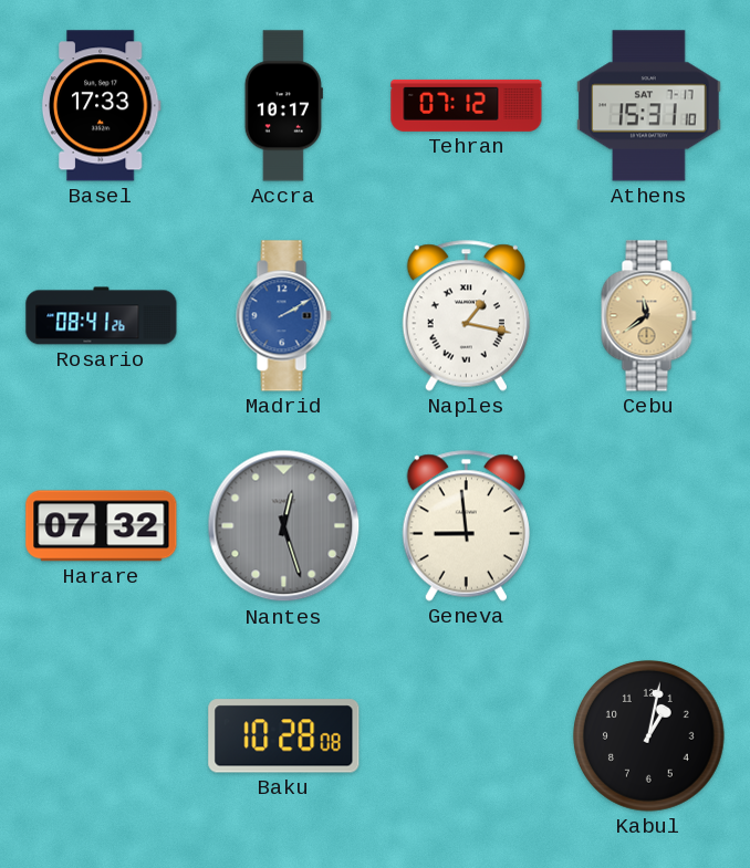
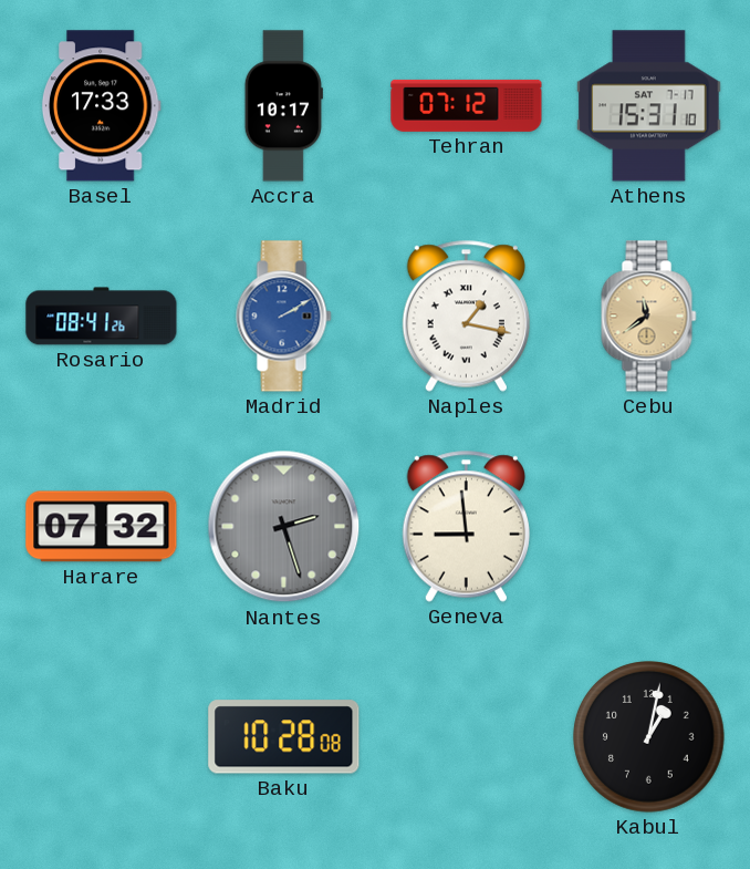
Nantes: 12:27 -> 2:27
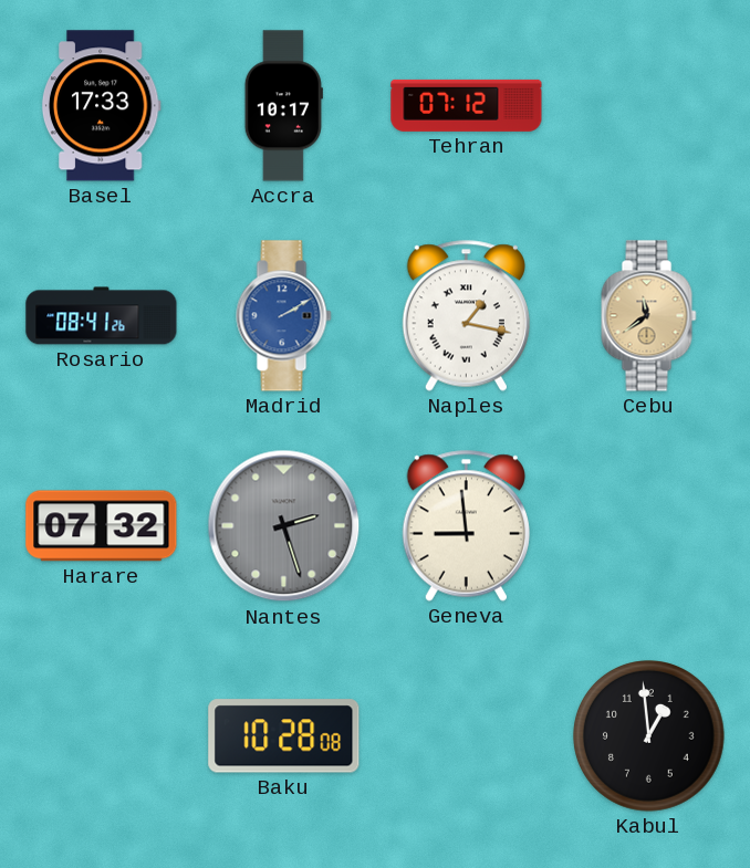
Athens: 15:31 -> none
Kabul: 1:02 -> 12:59
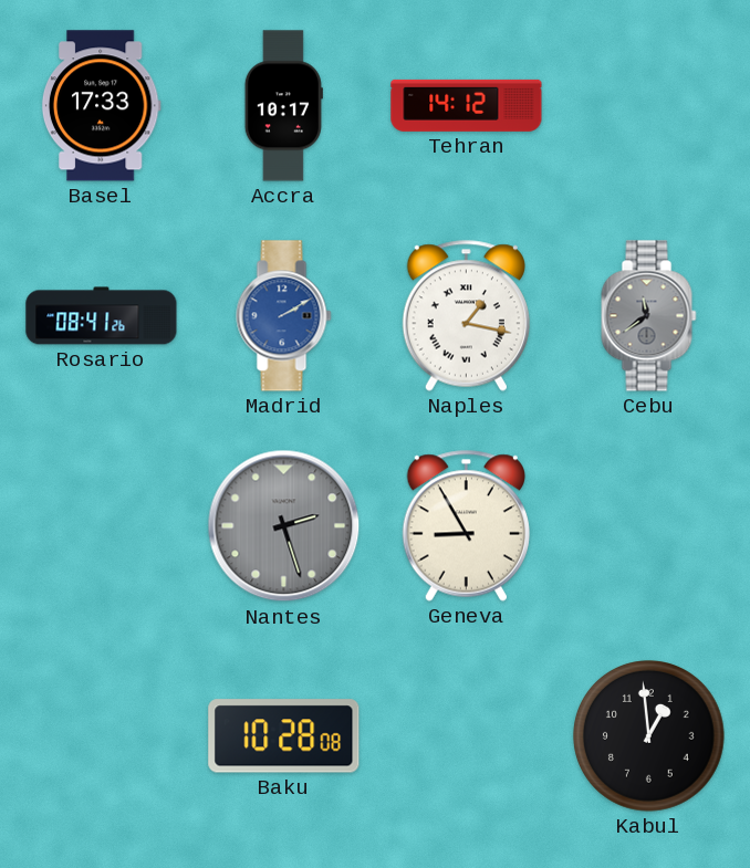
Tehran: 07:12 -> 14:12
Cebu dial: champagne -> grey
Harare: 07:32 -> none
Geneva: 8:59 -> 8:55
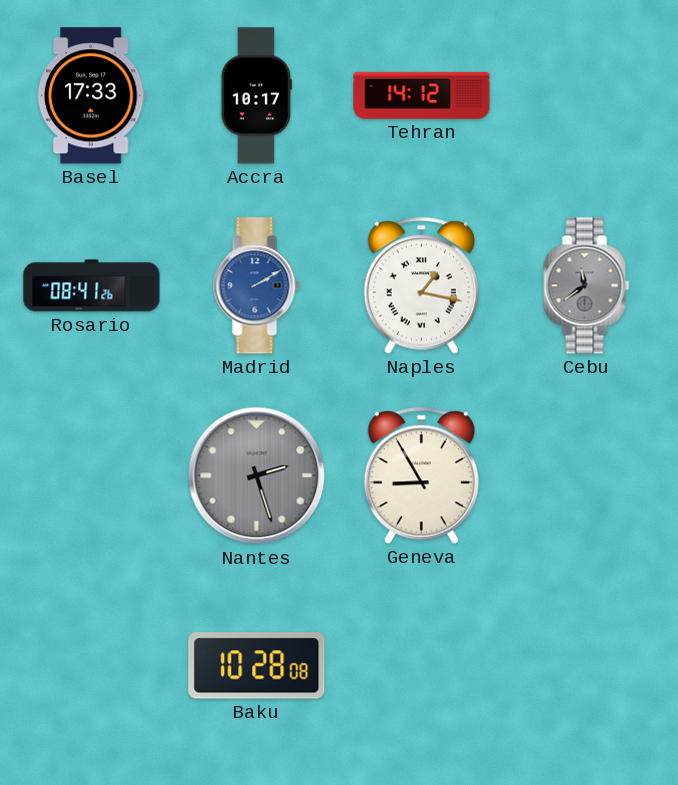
Kabul: 12:59 -> none
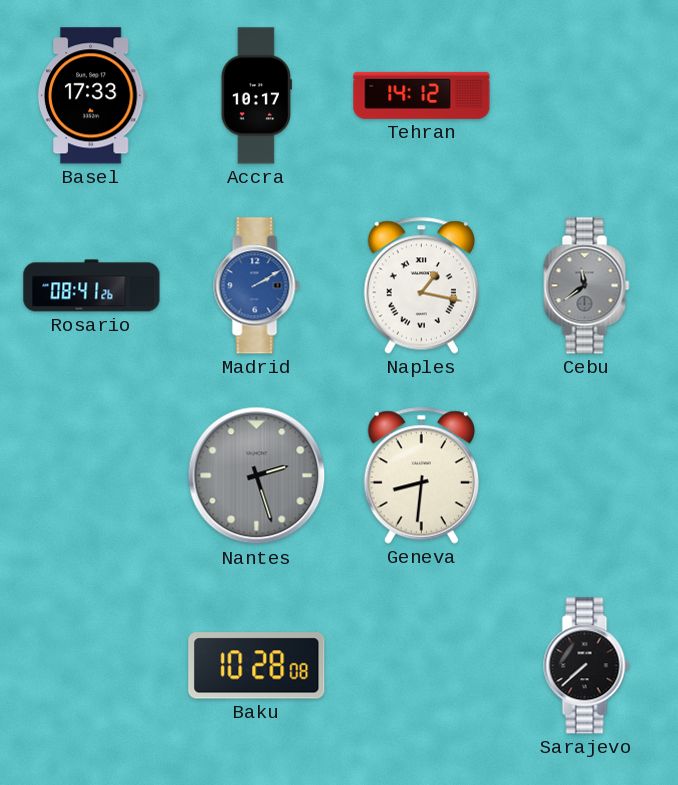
Geneva: 8:55 -> 8:31
Sarajevo: none -> 7:38
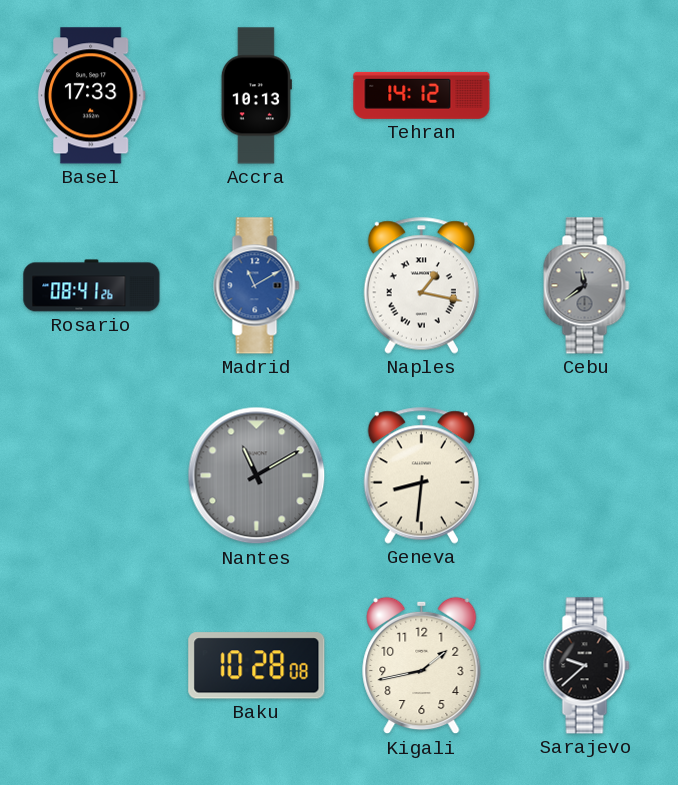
Accra: 10:17 -> 10:13
Madrid: 2:10 -> 11:10
Nantes: 2:27 -> 11:10
Kigali: none -> 1:43
Sarajevo: 7:38 -> 9:38
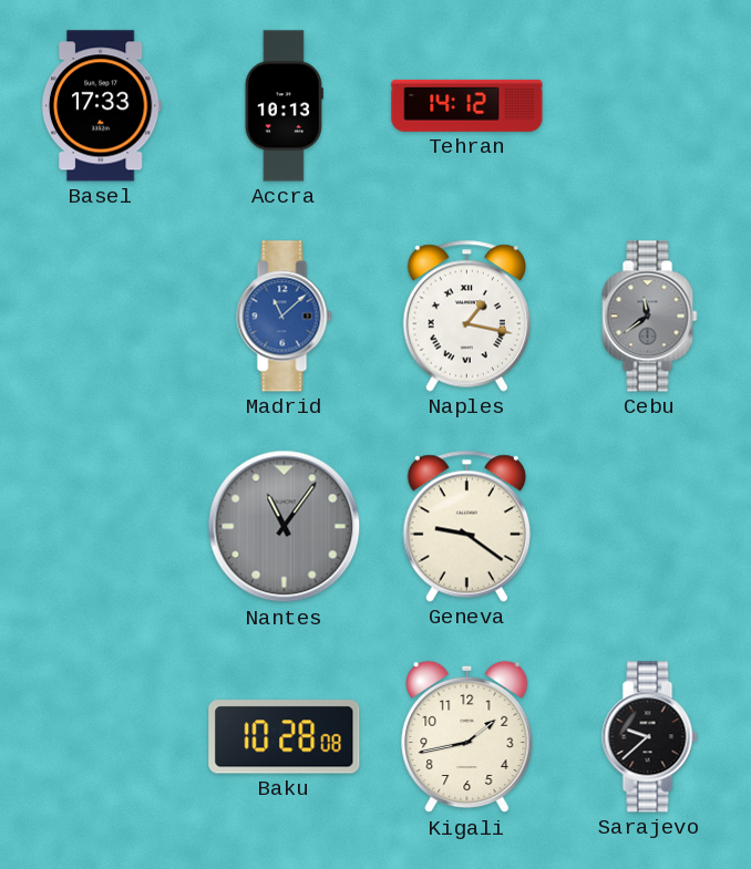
Rosario: 08:41 -> none
Madrid: 11:10 -> 11:08
Nantes: 11:10 -> 11:06
Geneva: 8:31 -> 9:21
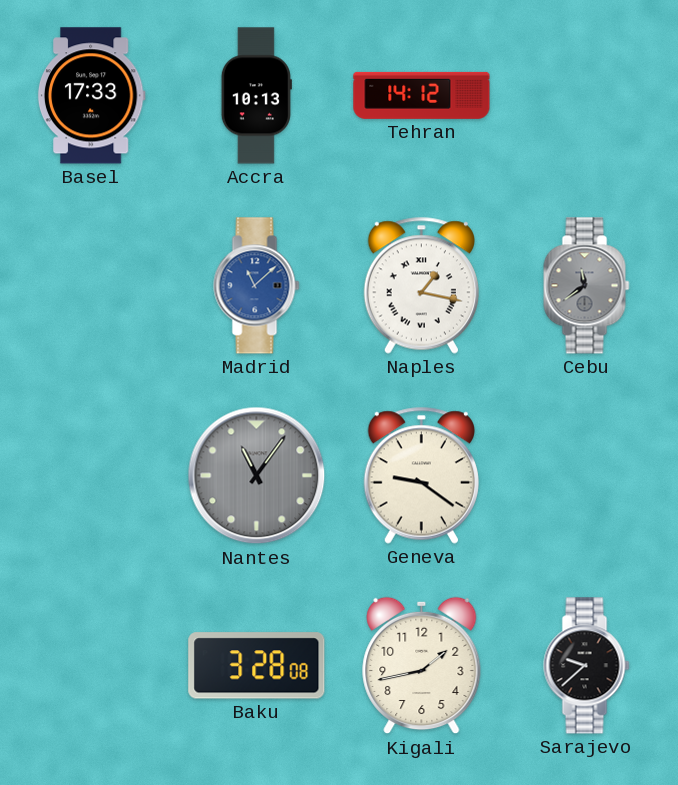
Baku: 10:28 -> 3:28
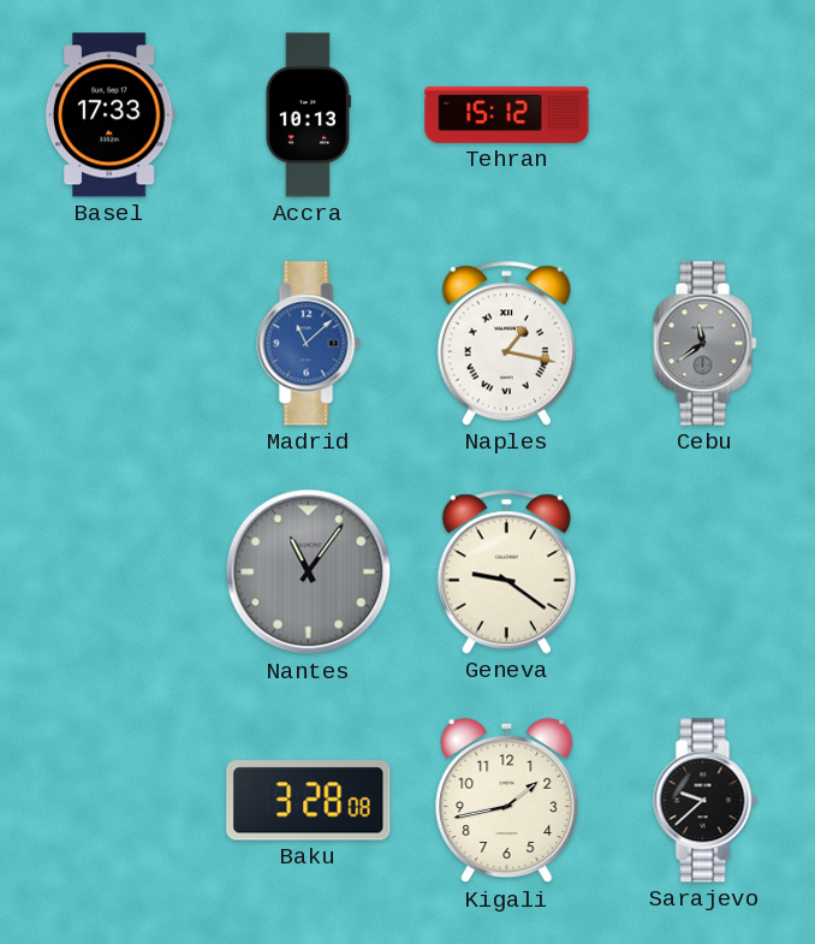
Tehran: 14:12 -> 15:12
